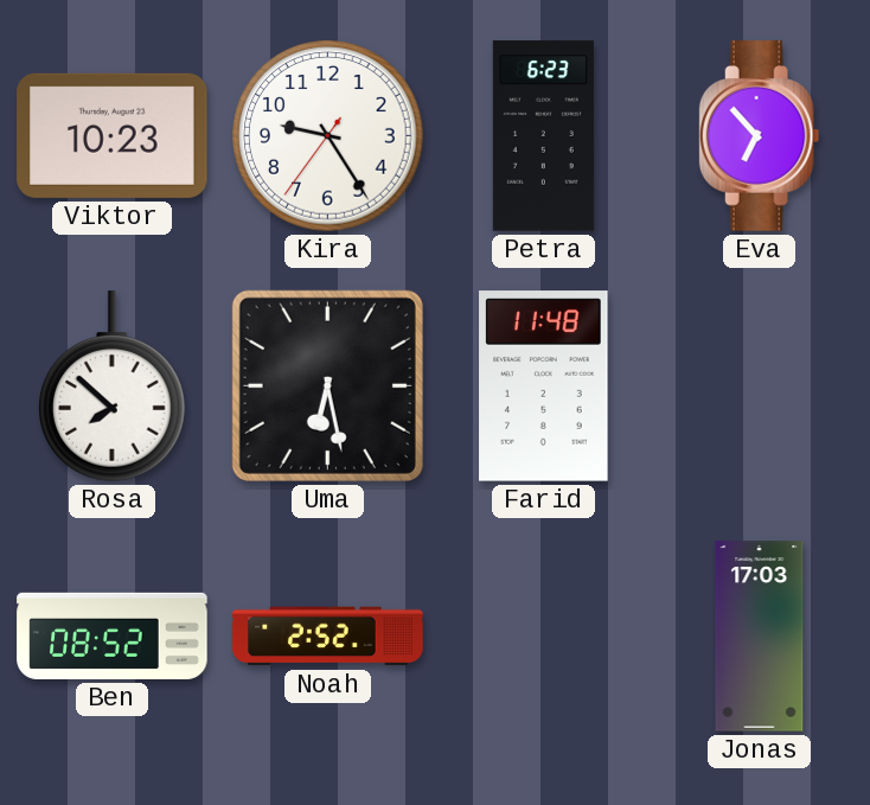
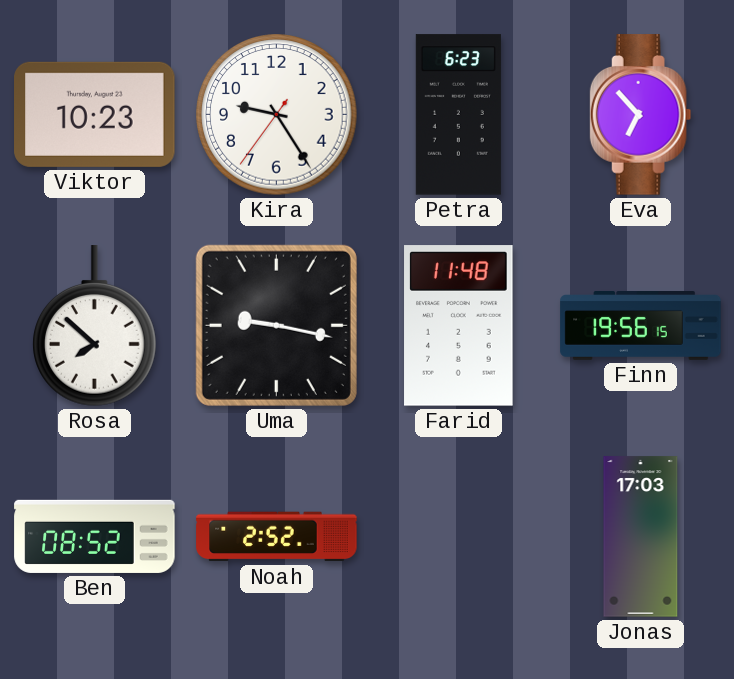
Uma: 6:28 -> 9:17
Finn: none -> 19:56
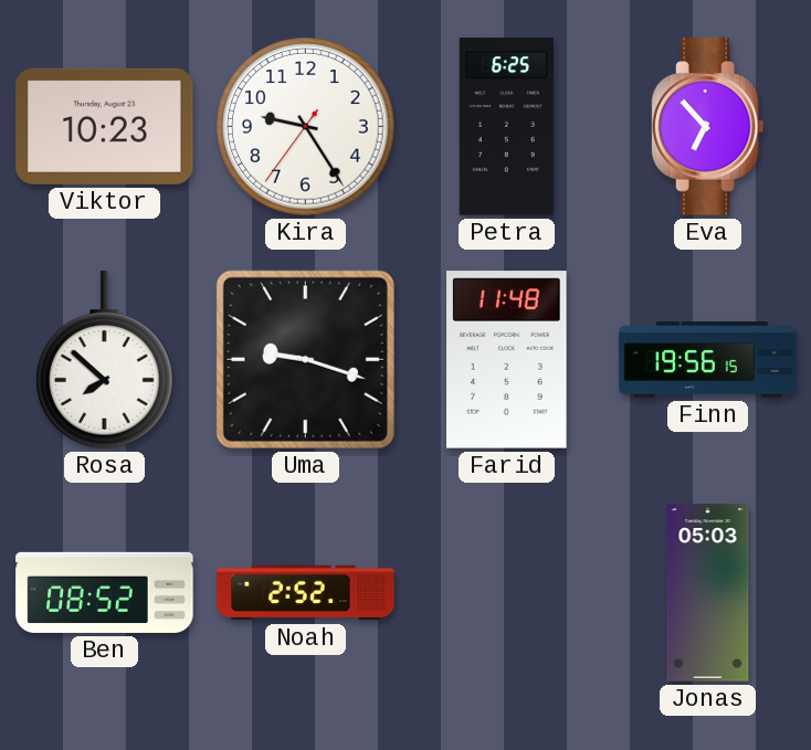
Petra: 6:23 -> 6:25
Uma: 9:17 -> 9:18
Jonas: 17:03 -> 05:03
